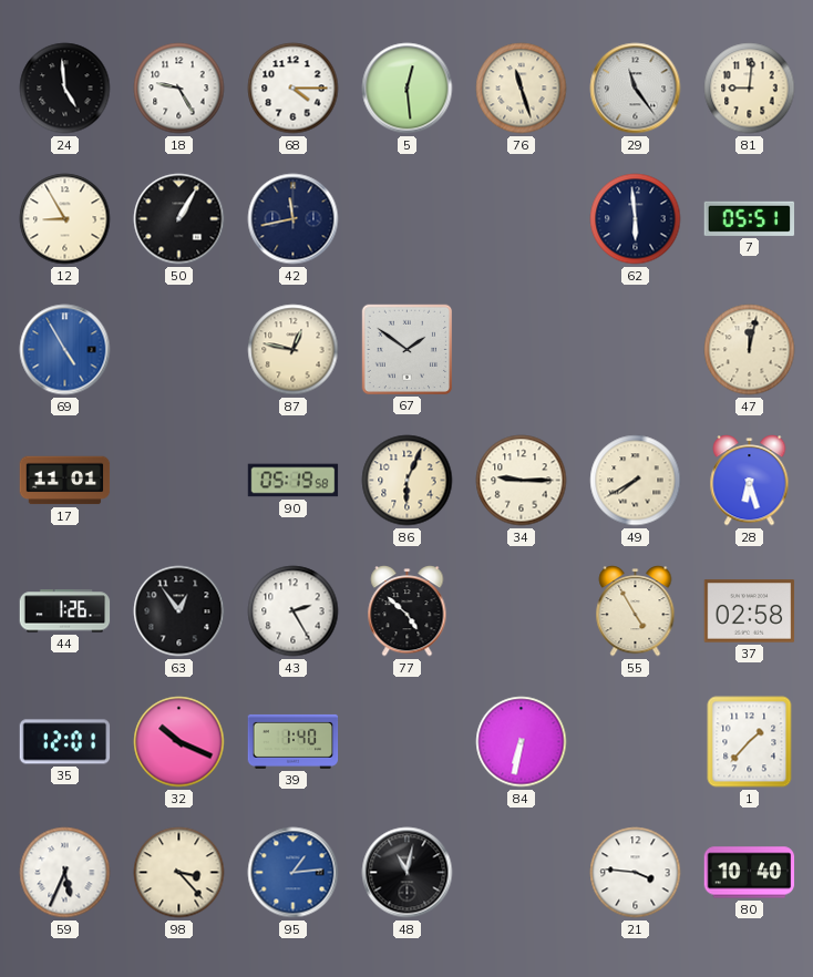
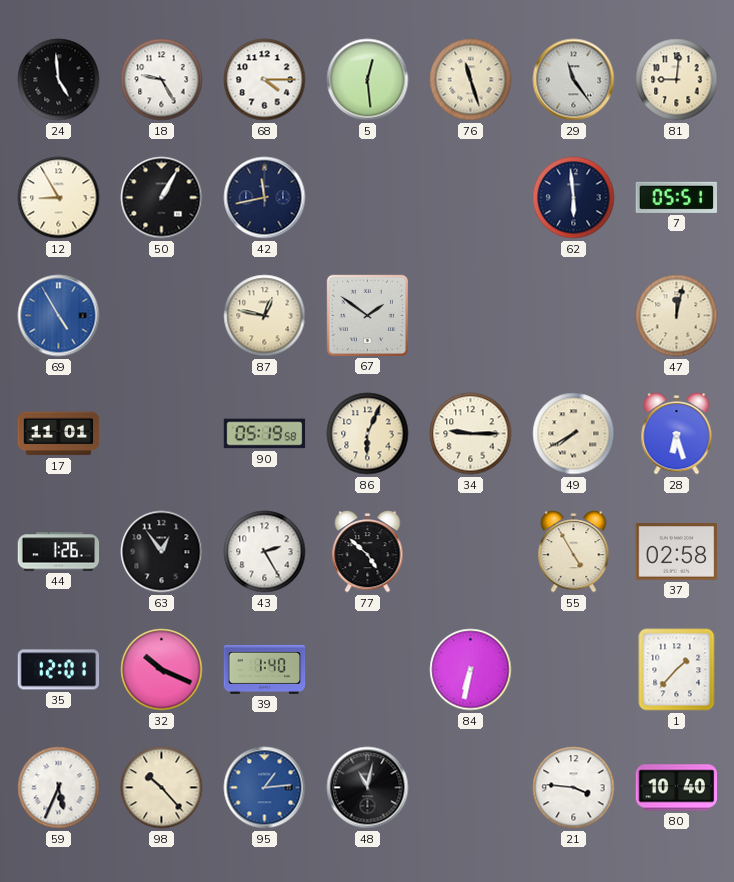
98: 3:23 -> 10:23
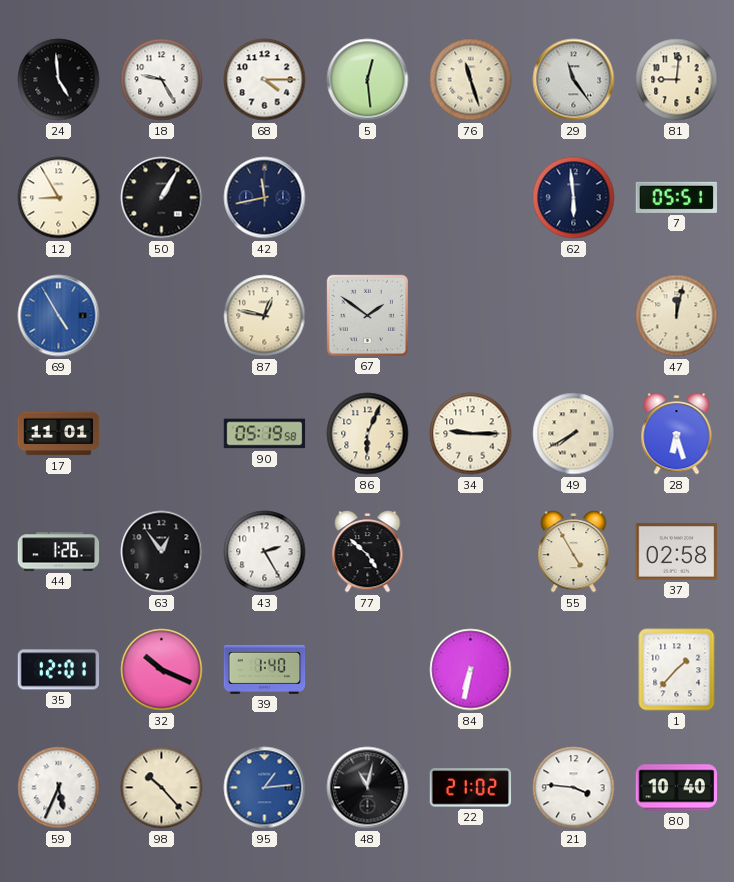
22: none -> 21:02
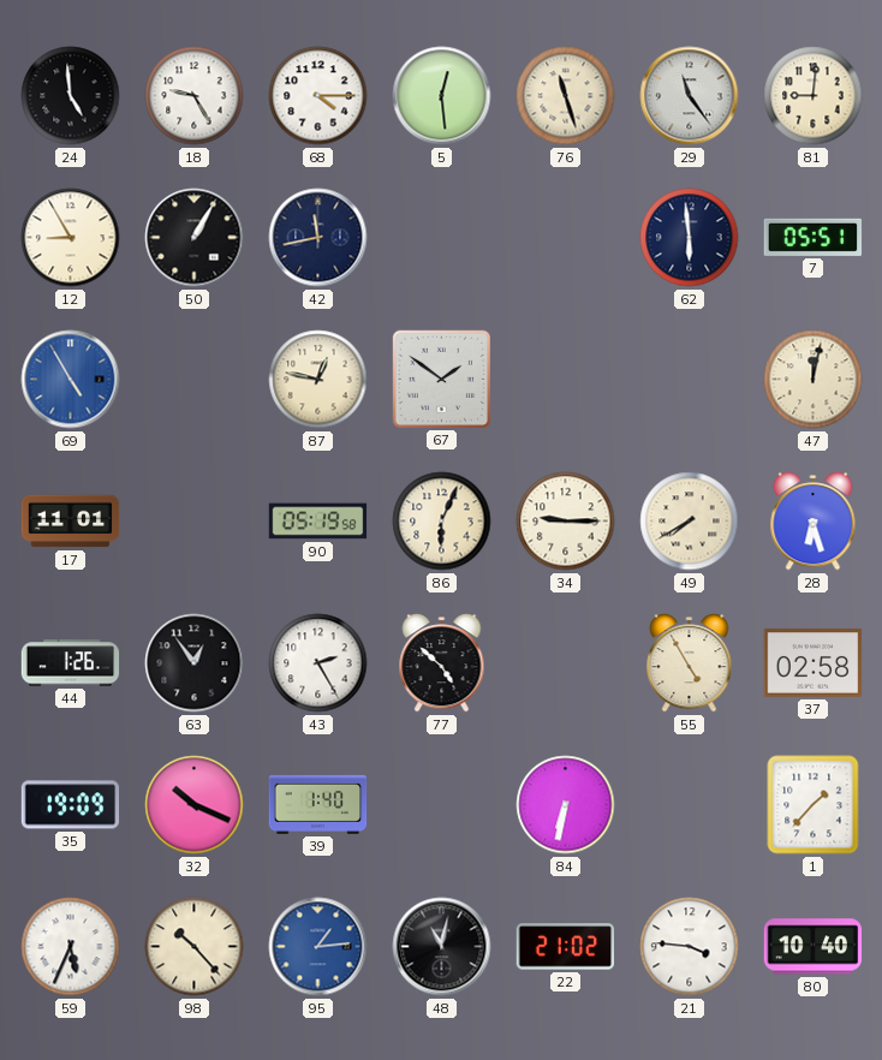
35: 12:01 -> 19:09
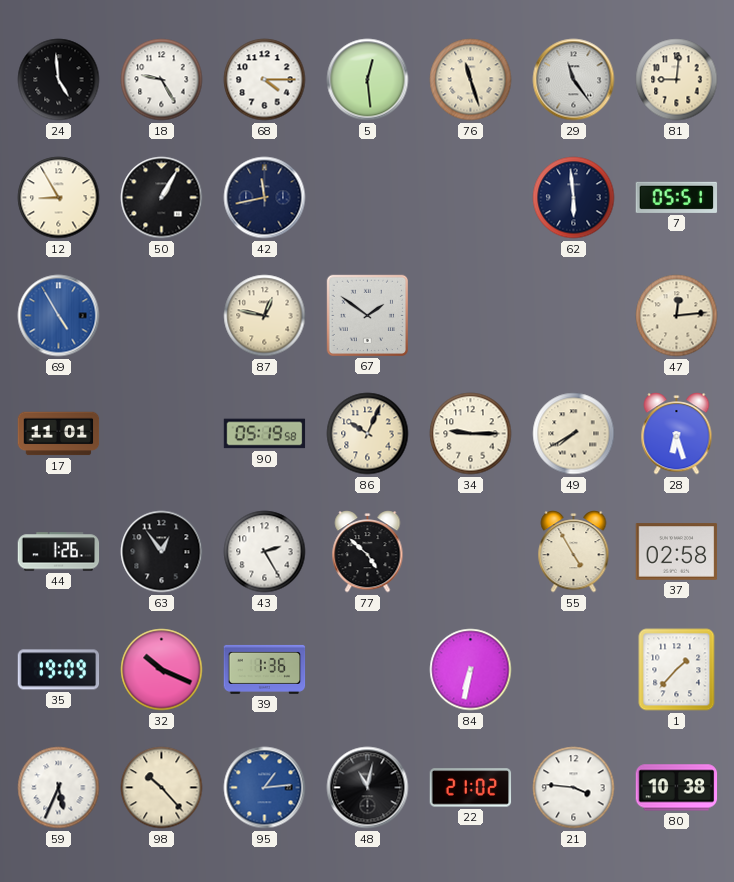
47: 12:02 -> 12:14
86: 6:04 -> 10:04
39: 1:40 -> 1:36
80: 10:40 -> 10:38
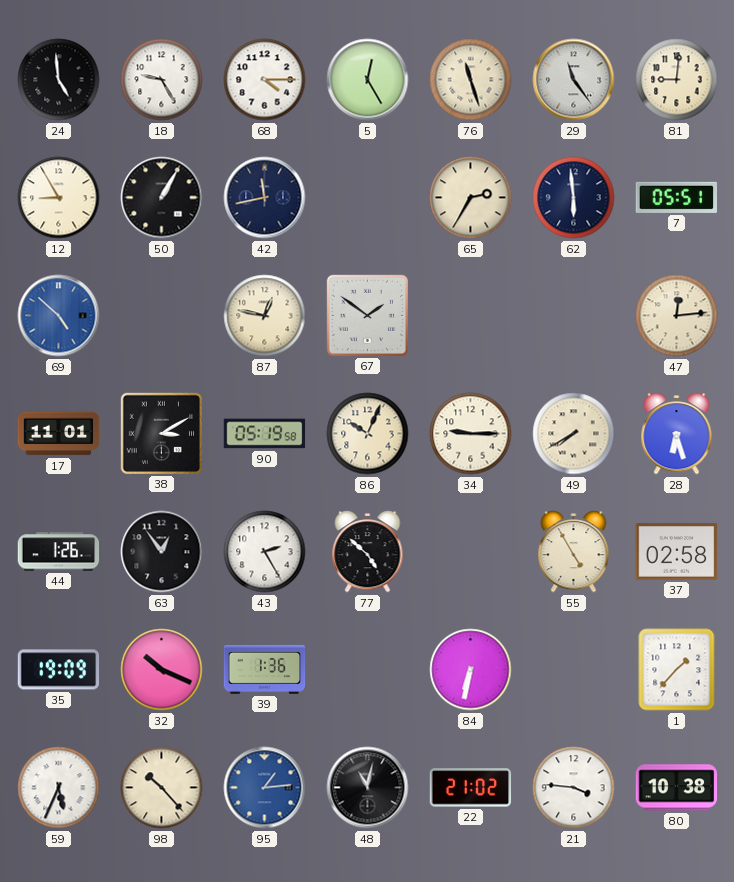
5: 12:29 -> 12:25
65: none -> 2:35
69: 4:55 -> 4:52
38: none -> 3:10
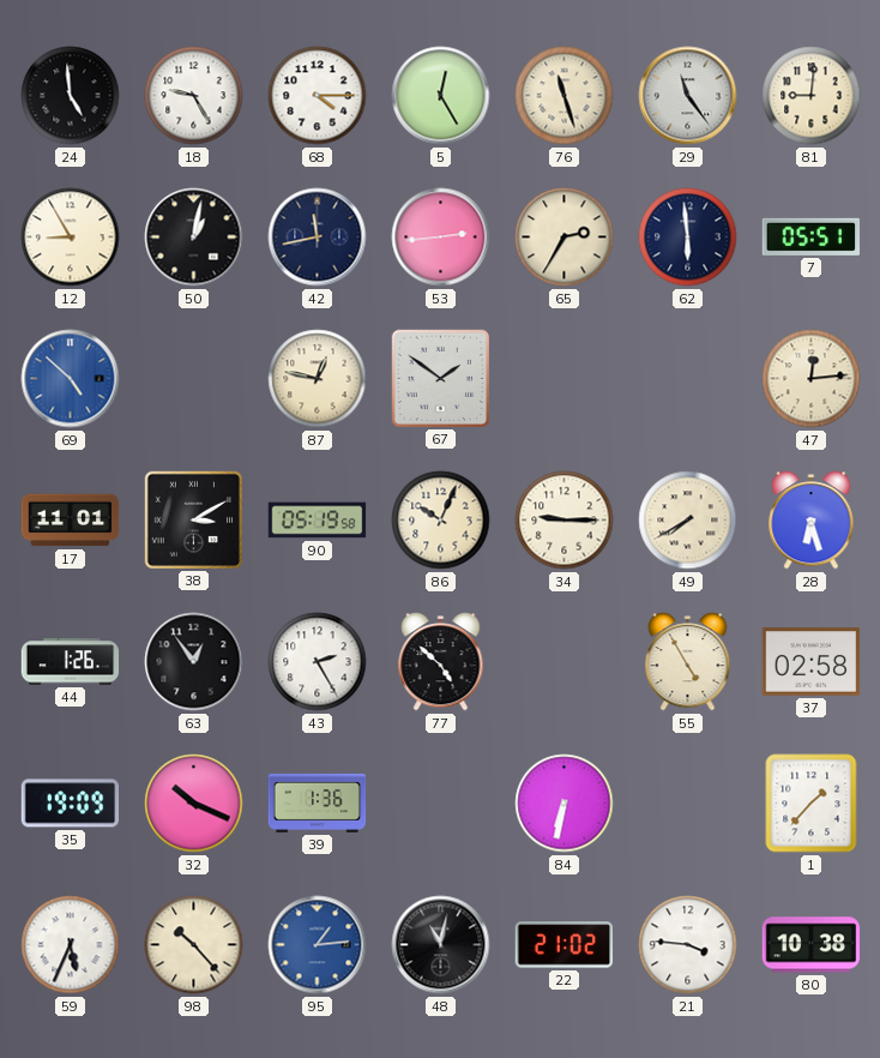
50: 1:05 -> 1:02
53: none -> 2:44
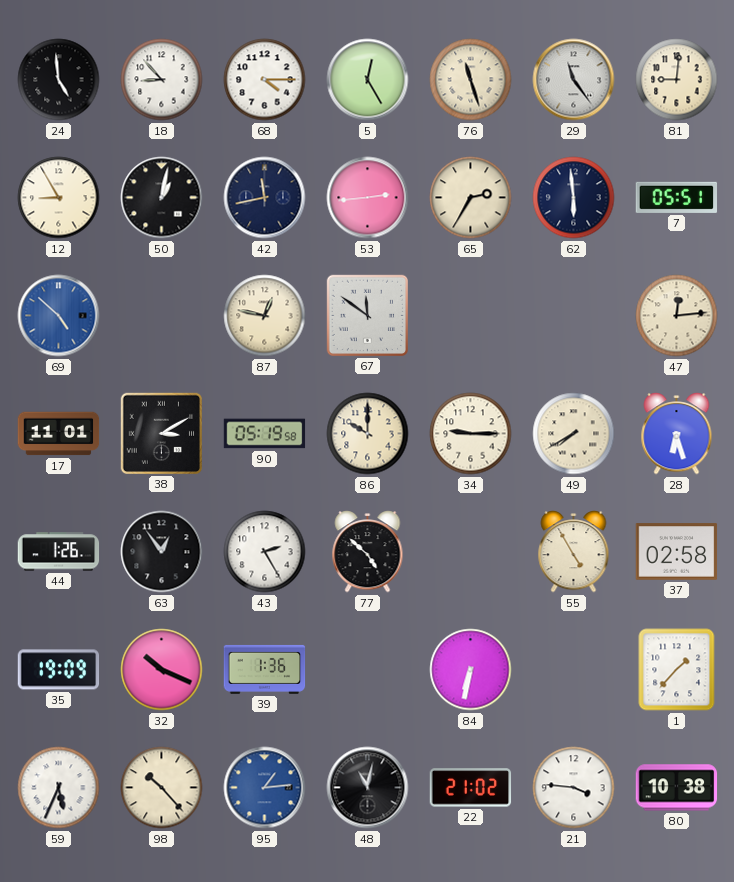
18: 9:25 -> 8:53
67: 1:51 -> 11:51
86: 10:04 -> 10:00
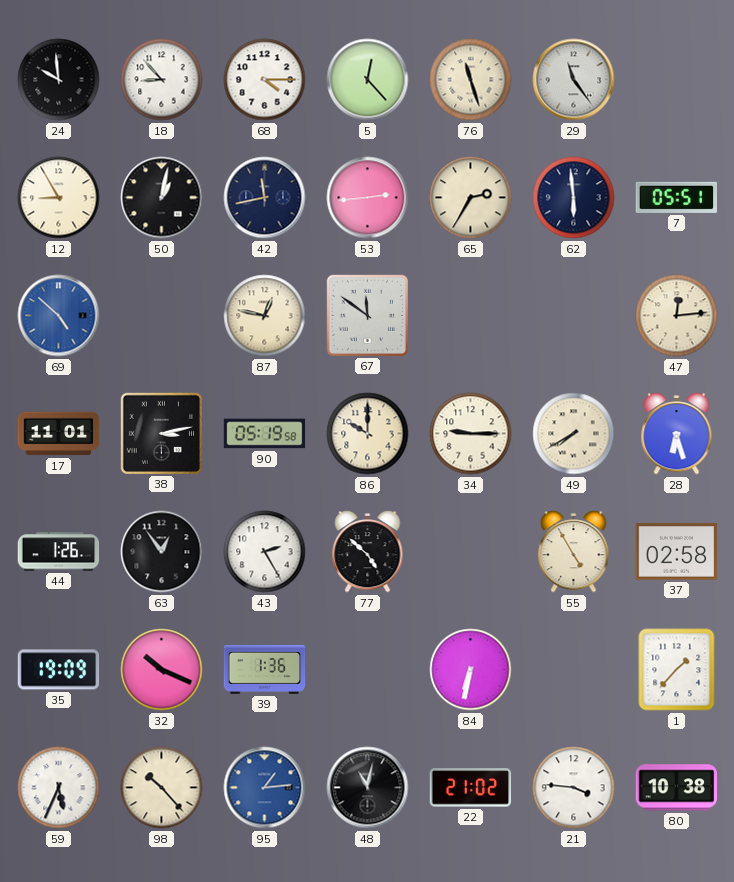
24: 4:59 -> 9:59
5: 12:25 -> 12:23
81: 9:01 -> none
38: 3:10 -> 3:13
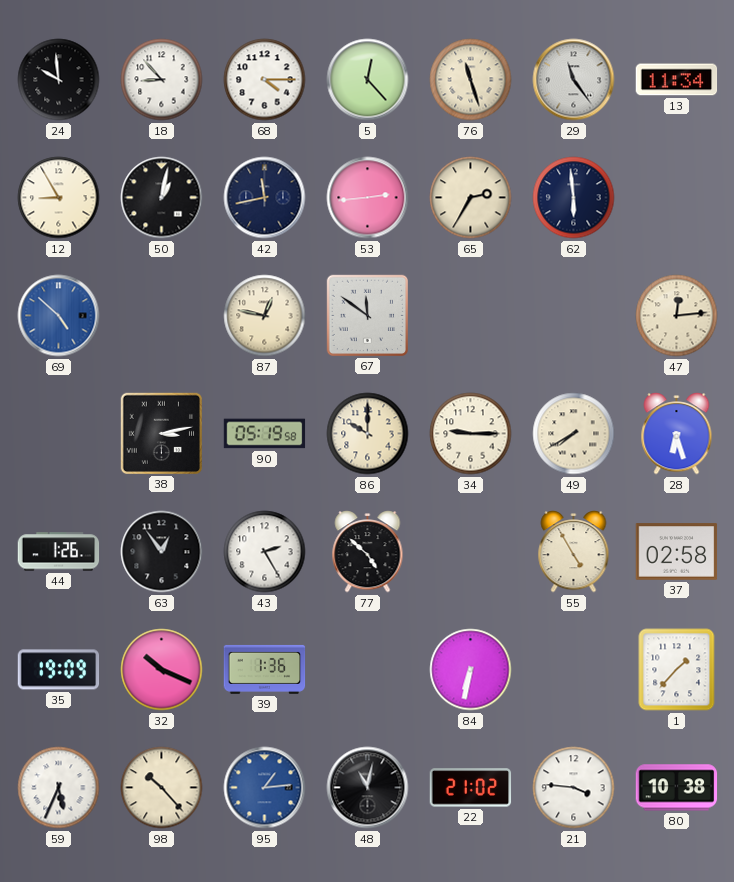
13: none -> 11:34
7: 05:51 -> none
17: 11:01 -> none
